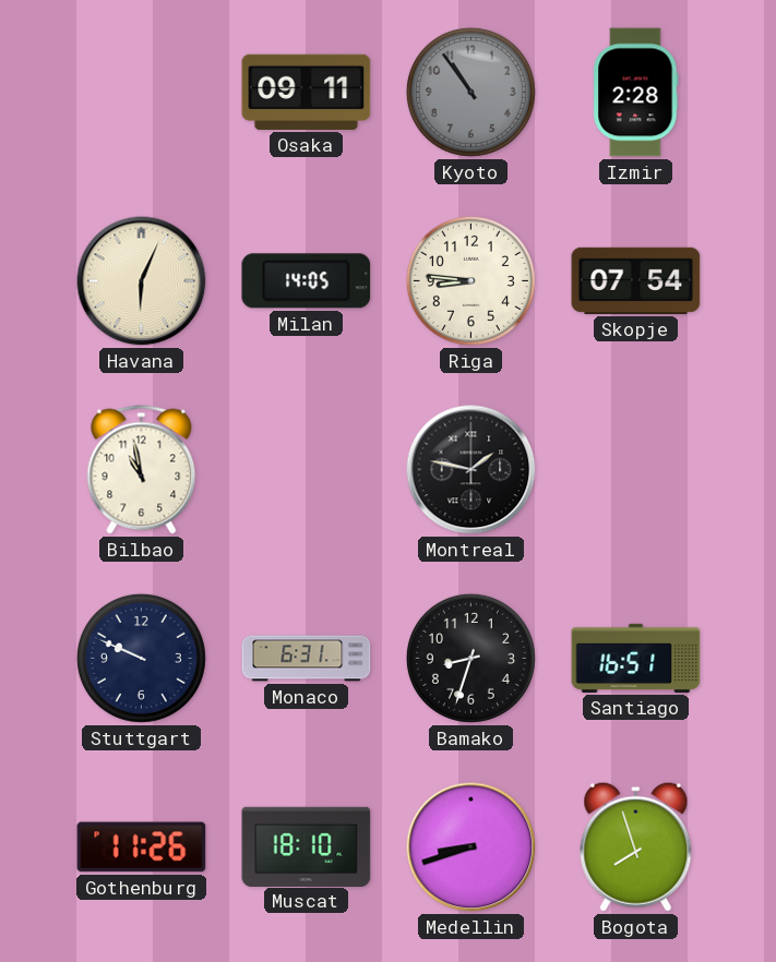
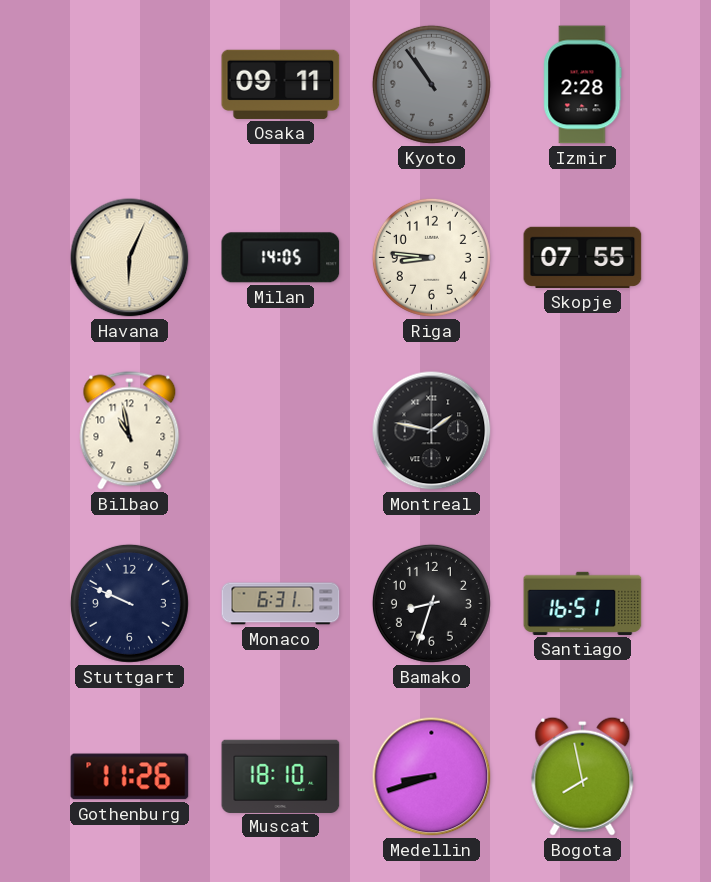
Skopje: 07:54 -> 07:55
Bogota: 7:57 -> 7:58
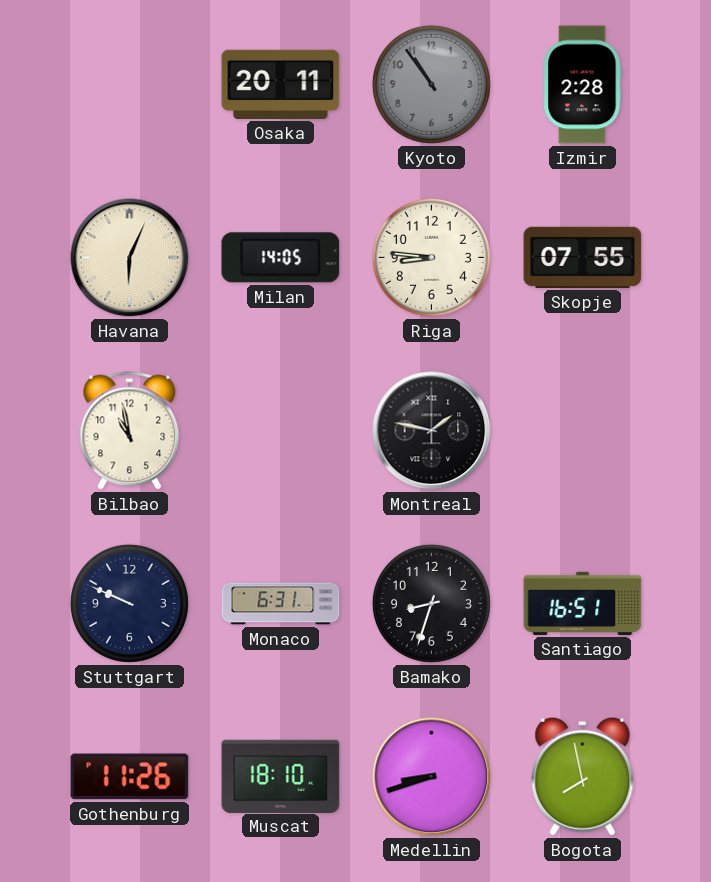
Osaka: 09:11 -> 20:11
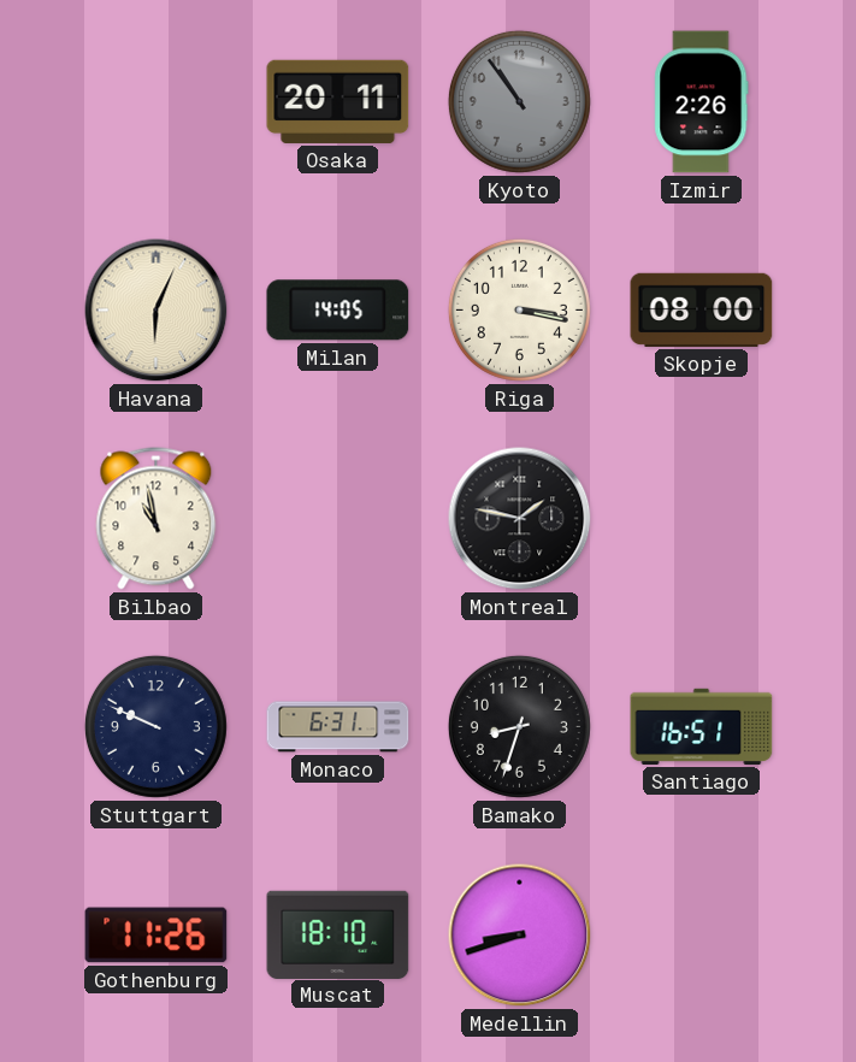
Izmir: 2:28 -> 2:26
Riga: 8:46 -> 3:17
Skopje: 07:55 -> 08:00
Bogota: 7:58 -> none
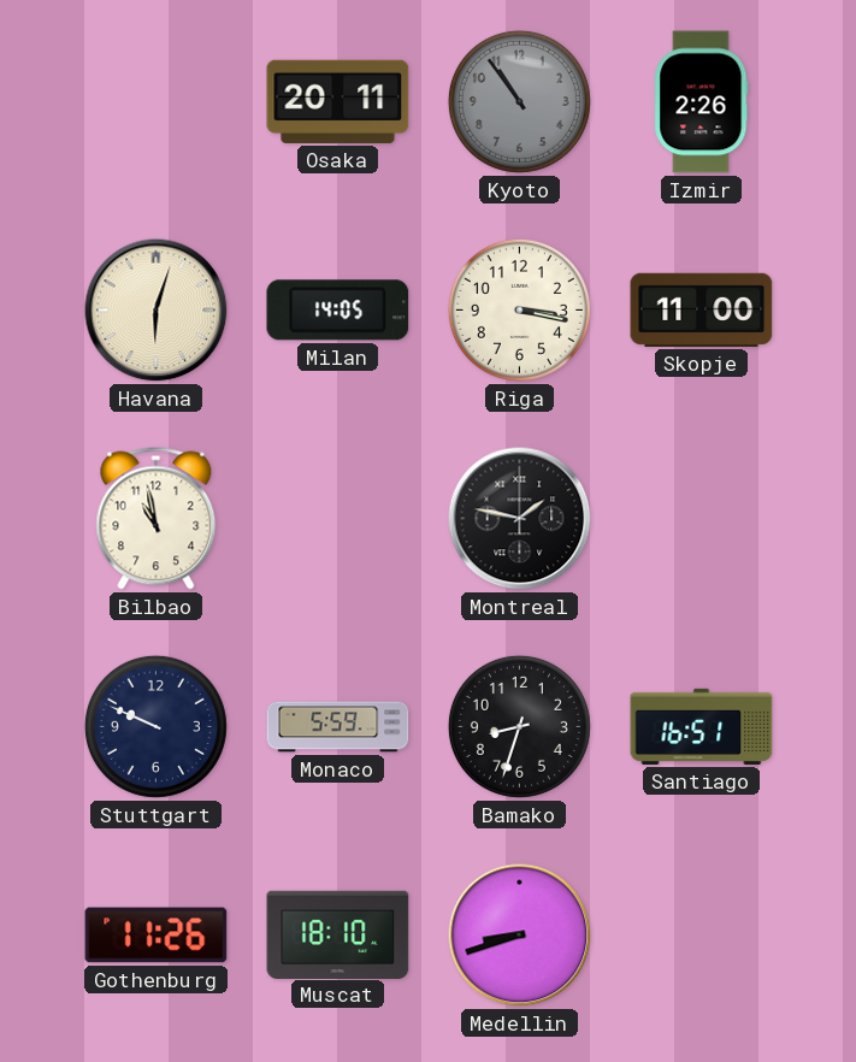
Havana: 6:04 -> 6:03
Skopje: 08:00 -> 11:00
Monaco: 6:31 -> 5:59
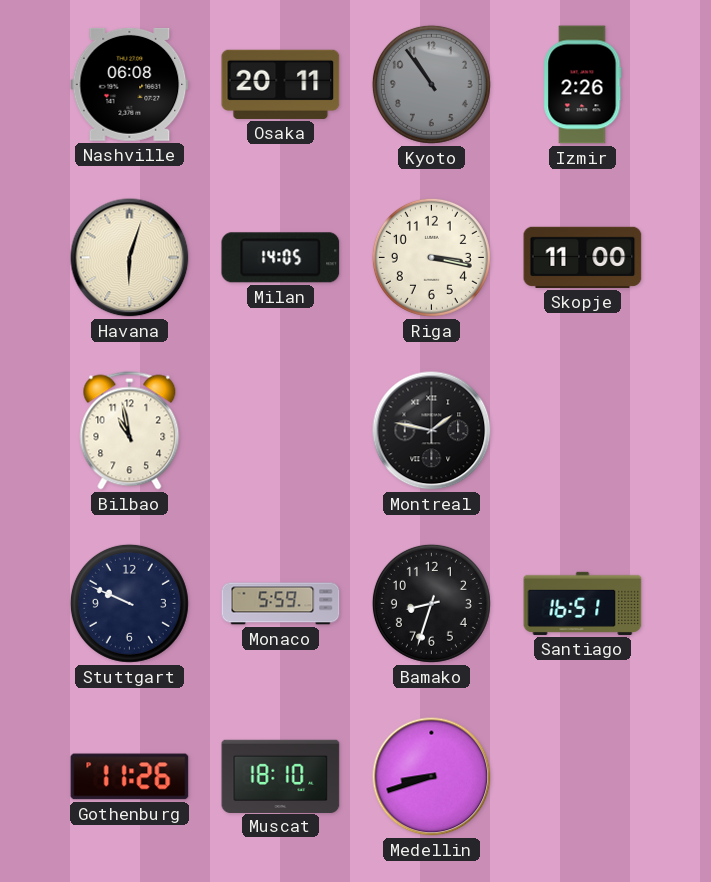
Nashville: none -> 06:08
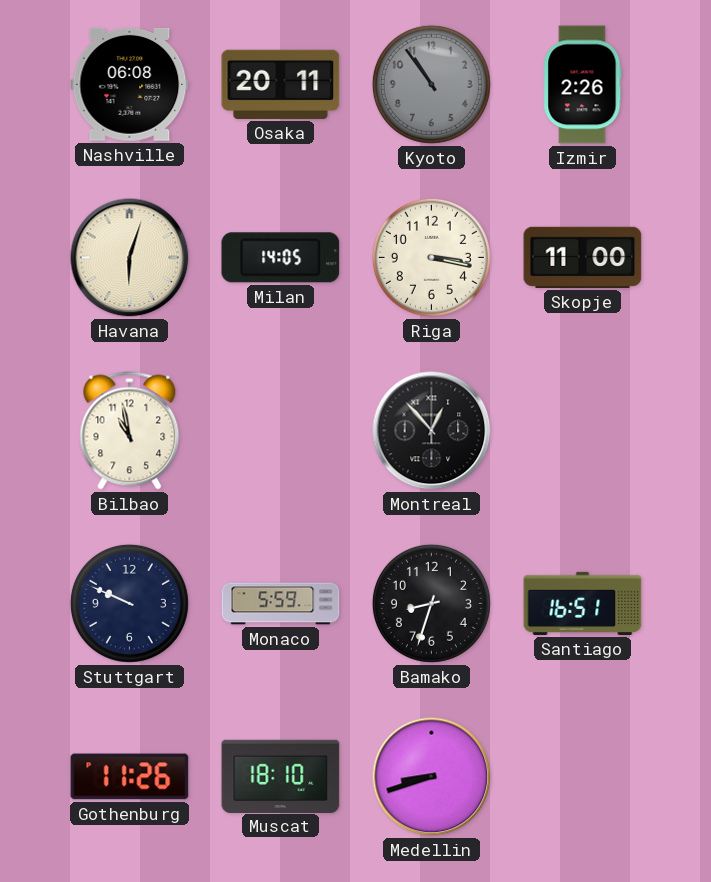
Montreal: 1:47 -> 12:53
